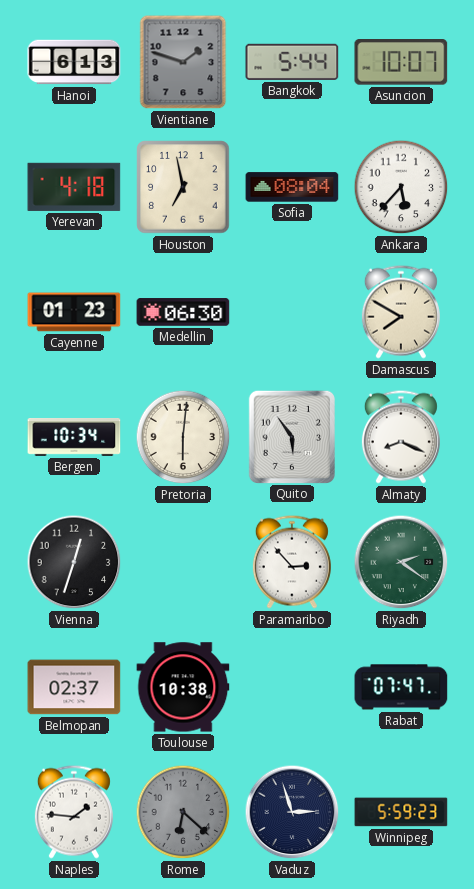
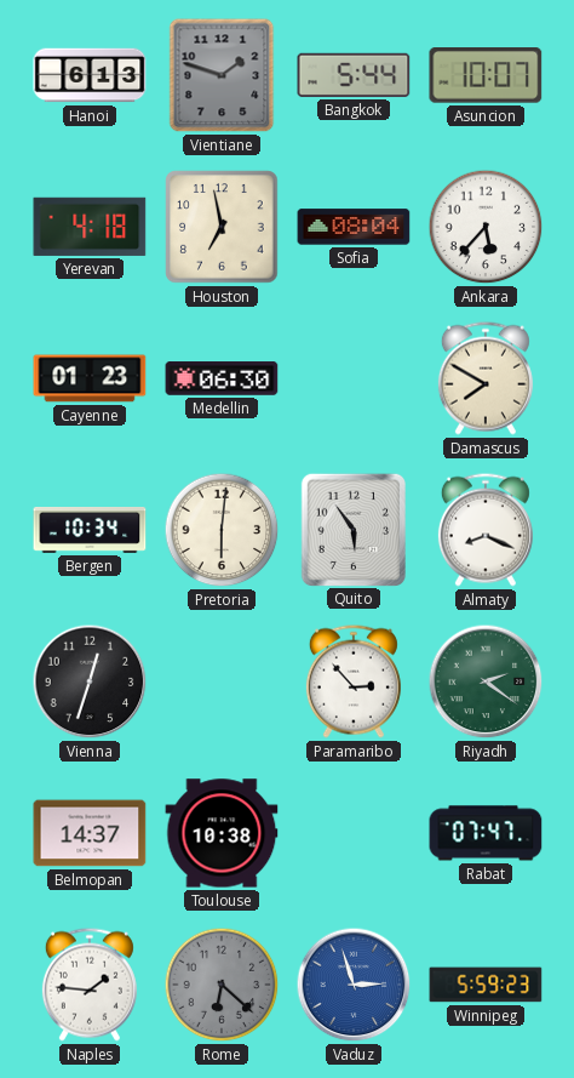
Belmopan: 02:37 -> 14:37
Vaduz dial: navy -> blue
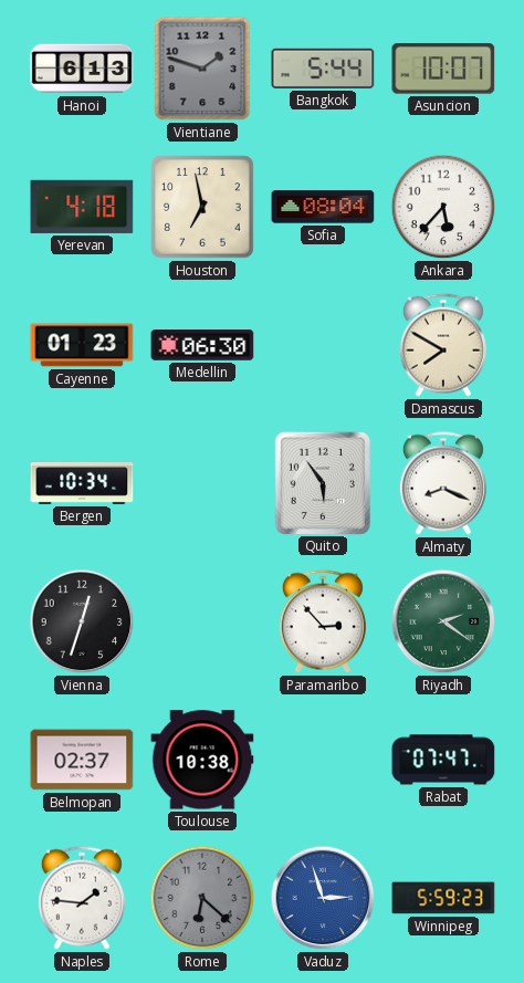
Pretoria: 6:01 -> none
Belmopan: 14:37 -> 02:37
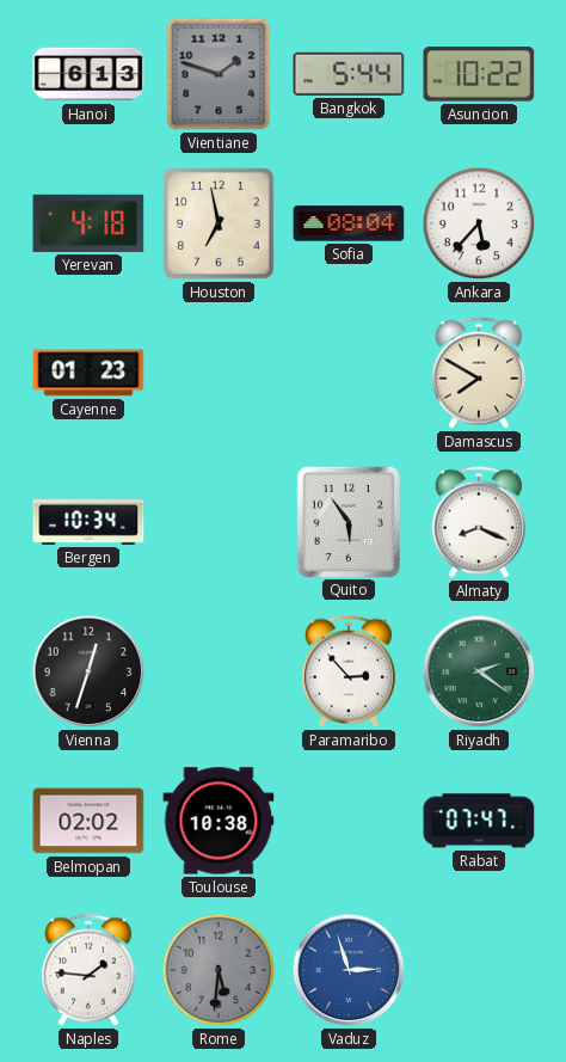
Asuncion: 10:07 -> 10:22
Medellin: 06:30 -> none
Belmopan: 02:37 -> 02:02
Rome: 6:22 -> 5:31
Winnipeg: 5:59 -> none
